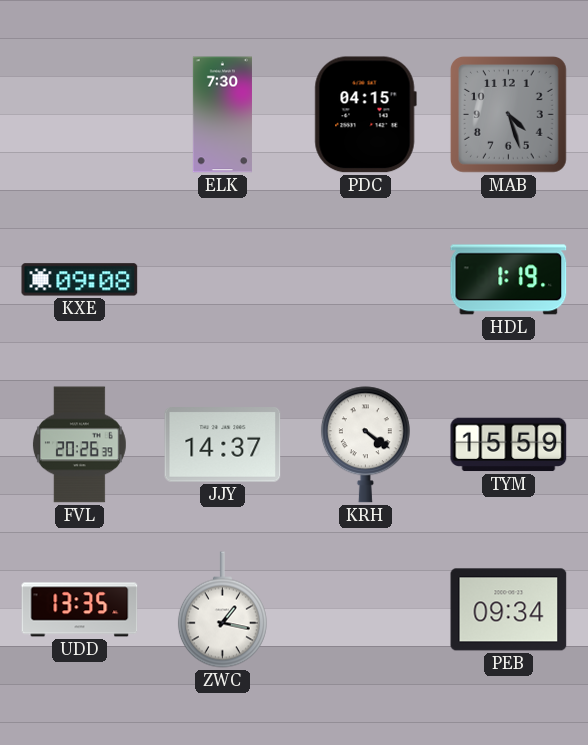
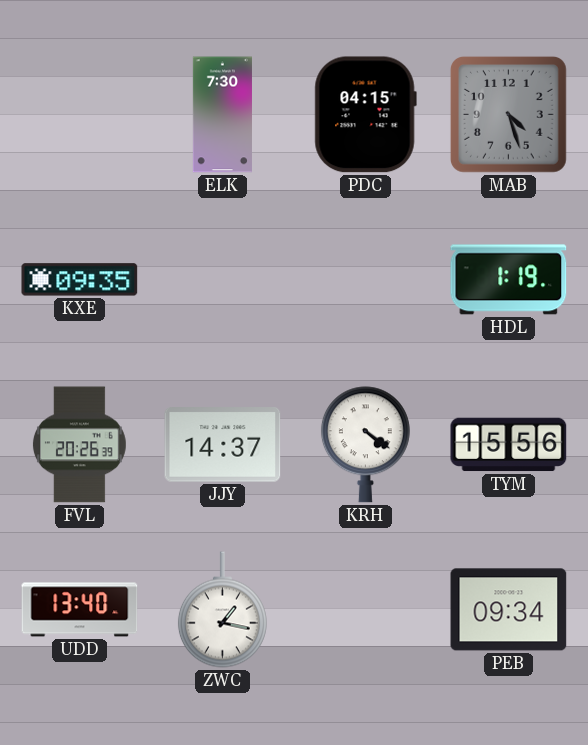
KXE: 09:08 -> 09:35
TYM: 15:59 -> 15:56
UDD: 13:35 -> 13:40
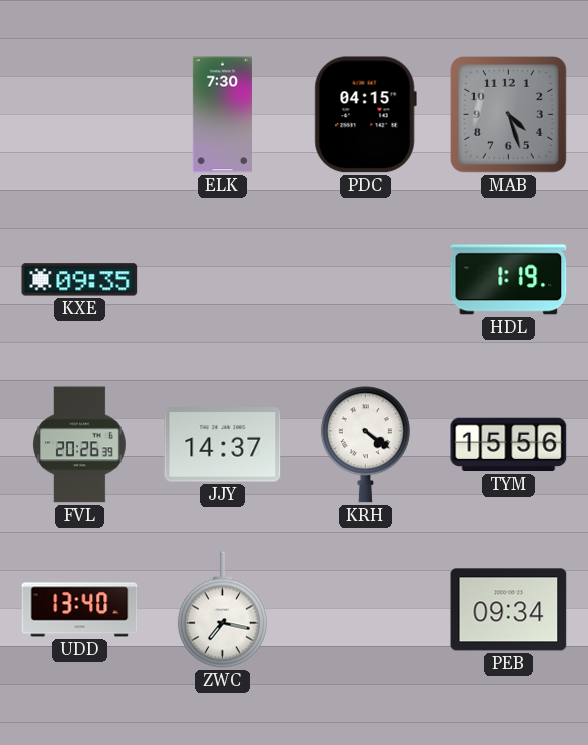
ZWC: 1:17 -> 7:17
